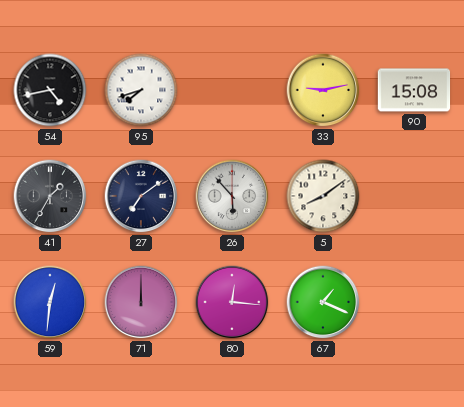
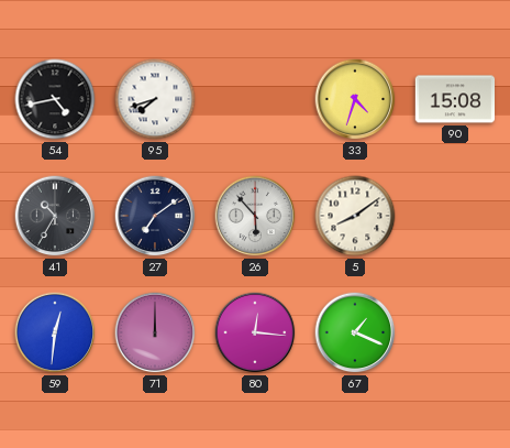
33: 9:13 -> 4:33
41: 1:35 -> 10:35
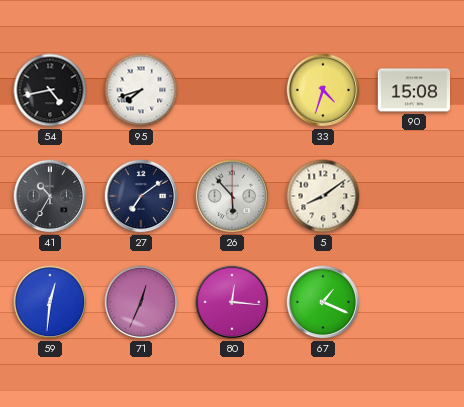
71: 12:00 -> 12:34
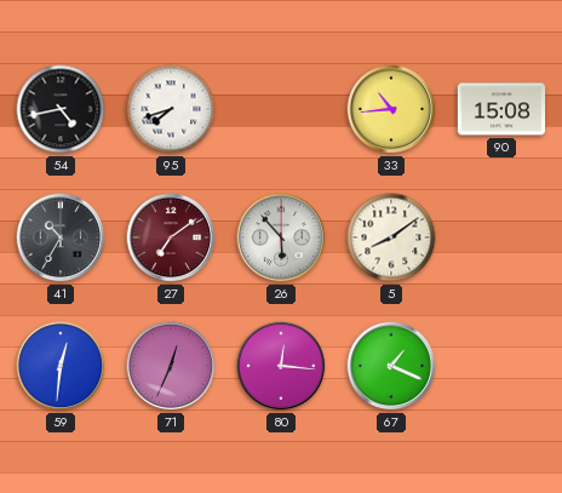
33: 4:33 -> 10:44
27 dial: navy -> burgundy
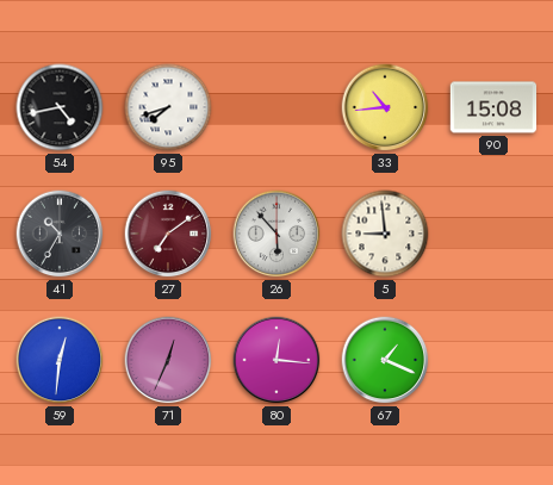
5: 8:09 -> 8:59
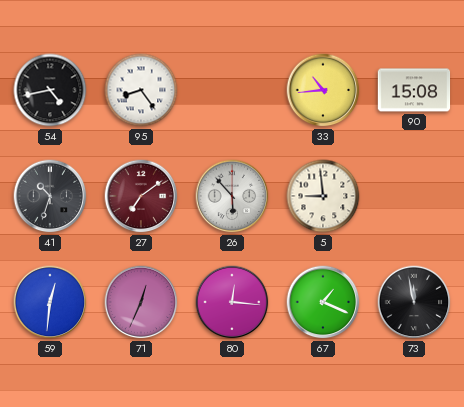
95: 7:42 -> 8:24
41: 10:35 -> 10:33
73: none -> 11:58
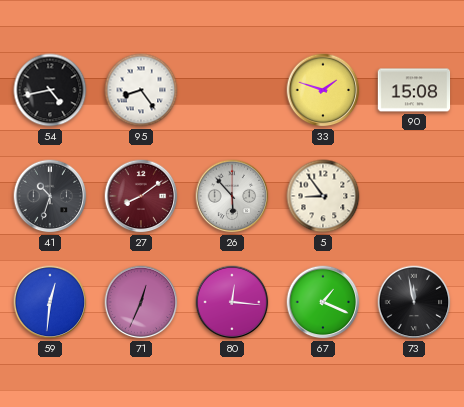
33: 10:44 -> 1:48
27: 7:09 -> 8:09
5: 8:59 -> 8:54
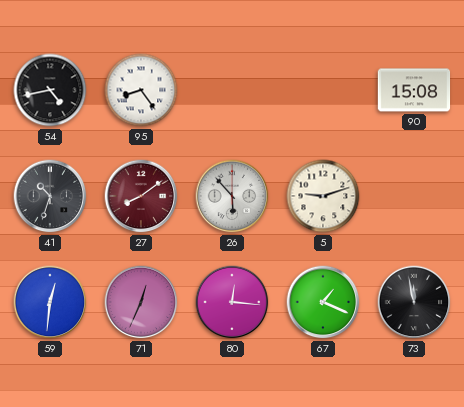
33: 1:48 -> none
5: 8:54 -> 9:12
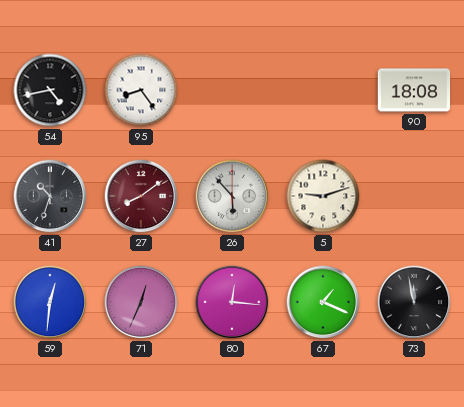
90: 15:08 -> 18:08
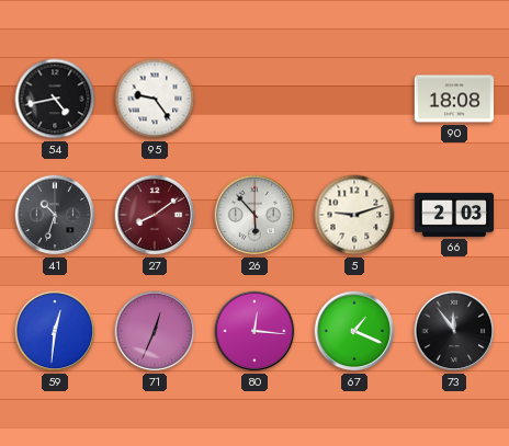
95: 8:24 -> 9:24
66: none -> 2:03
73: 11:58 -> 11:54
